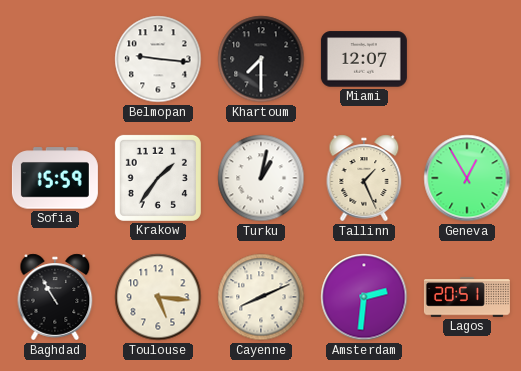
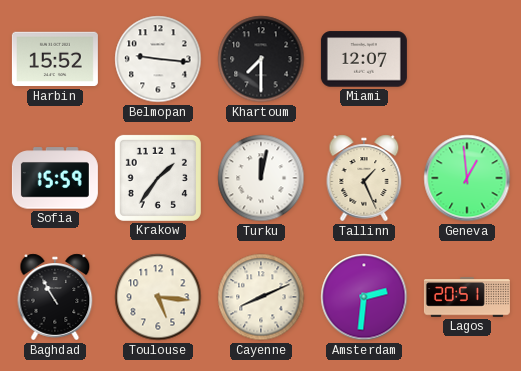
Harbin: none -> 15:52
Turku: 1:02 -> 12:02
Geneva: 12:55 -> 12:59
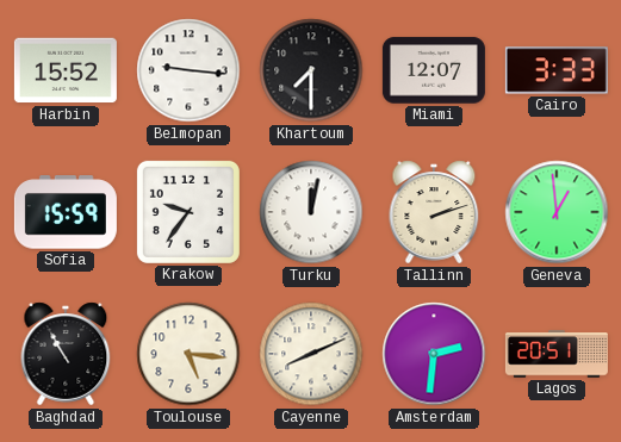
Cairo: none -> 3:33
Krakow: 1:36 -> 9:36
Tallinn: 1:26 -> 2:12
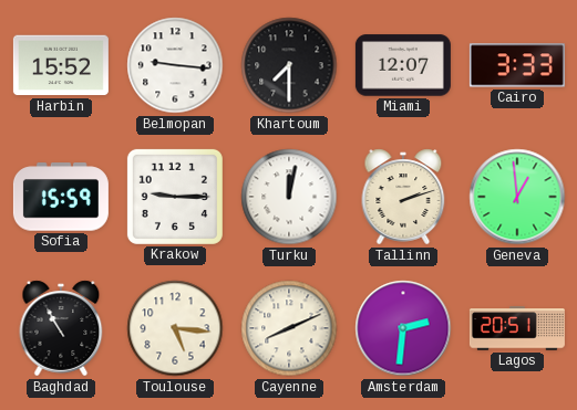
Krakow: 9:36 -> 9:15
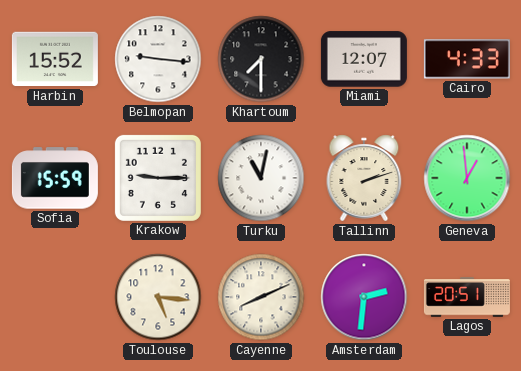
Cairo: 3:33 -> 4:33
Turku: 12:02 -> 11:02
Baghdad: 10:55 -> none
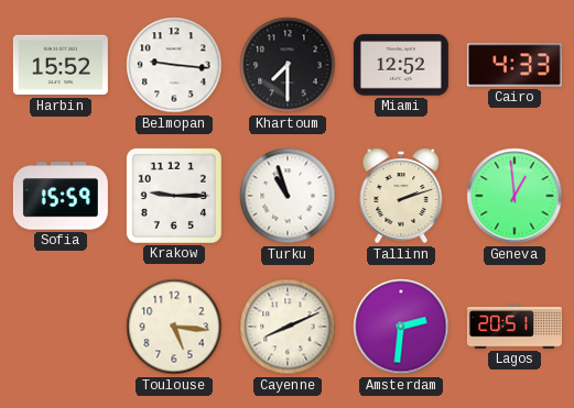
Miami: 12:07 -> 12:52
Turku: 11:02 -> 10:57
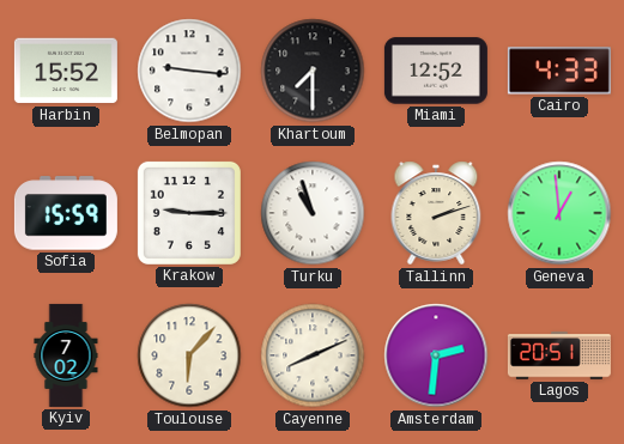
Kyiv: none -> 7:02
Toulouse: 5:16 -> 6:07
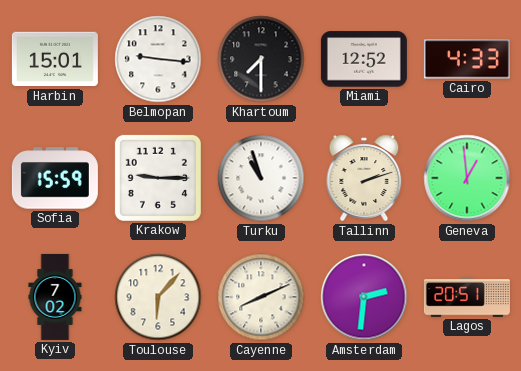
Harbin: 15:52 -> 15:01
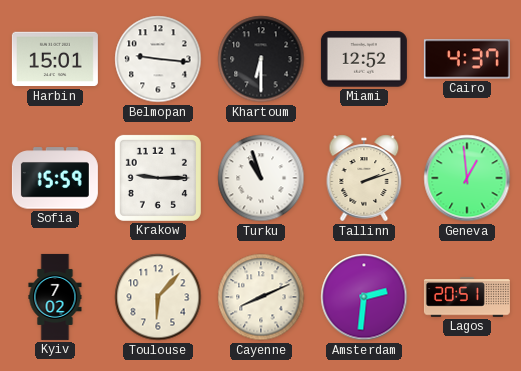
Khartoum: 7:30 -> 6:30
Cairo: 4:33 -> 4:37
